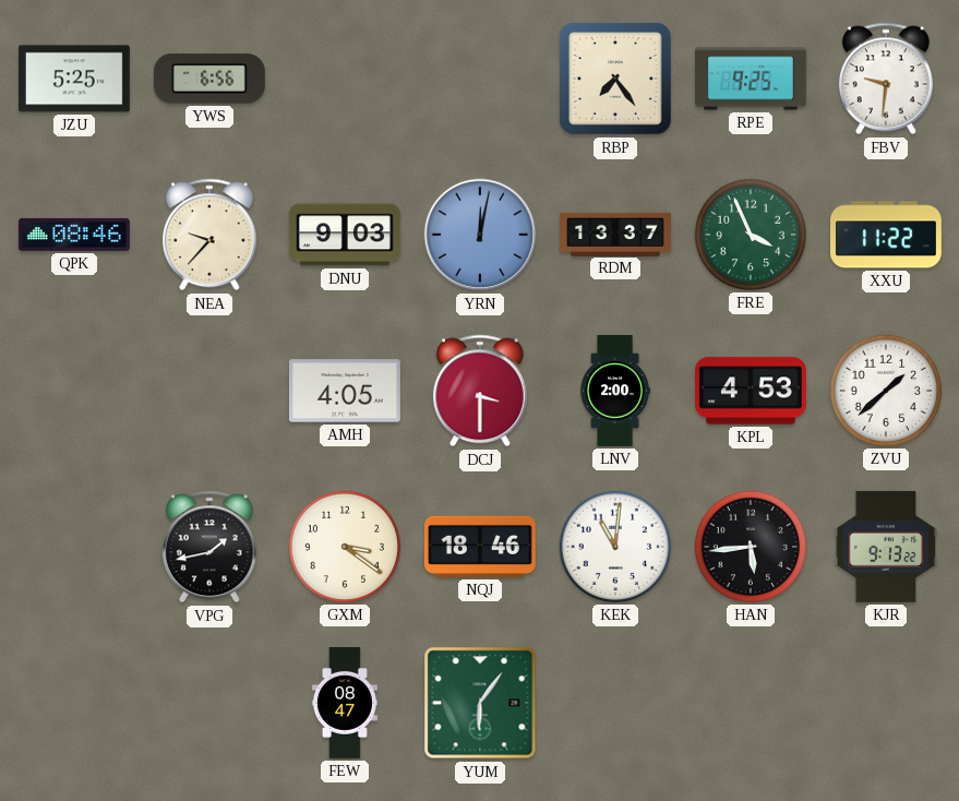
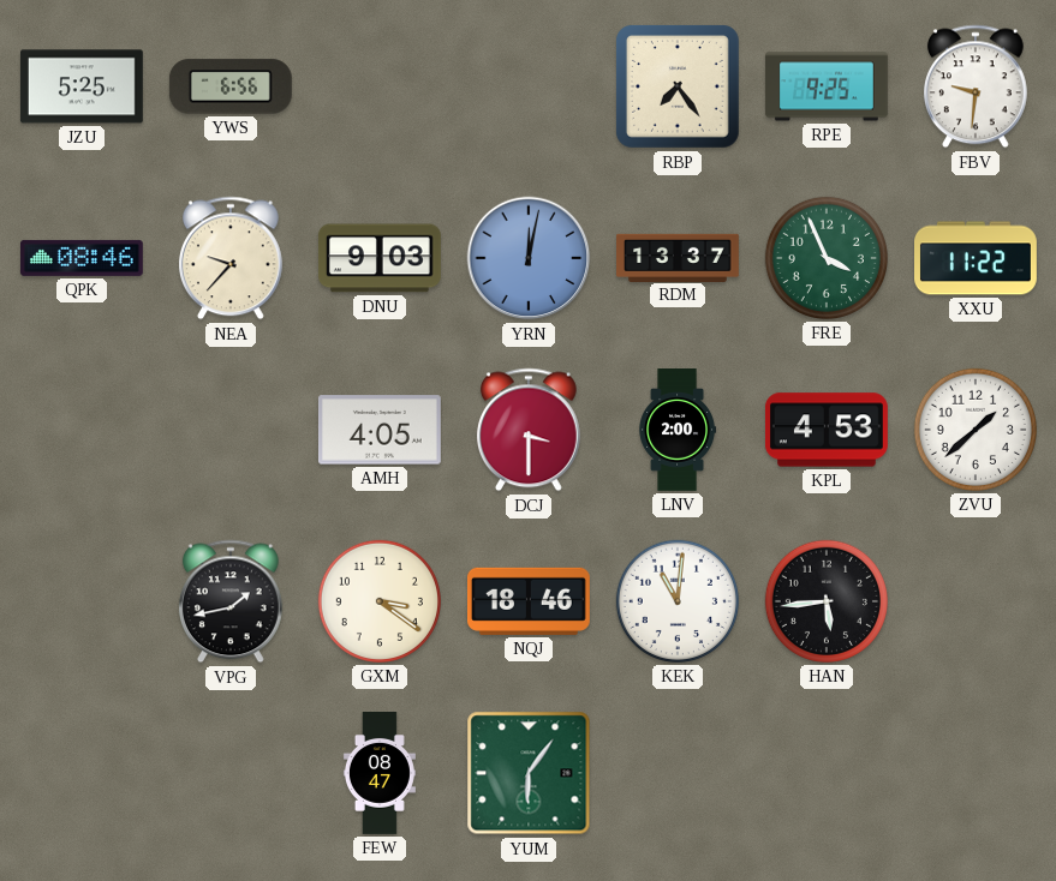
KJR: 9:13 -> none
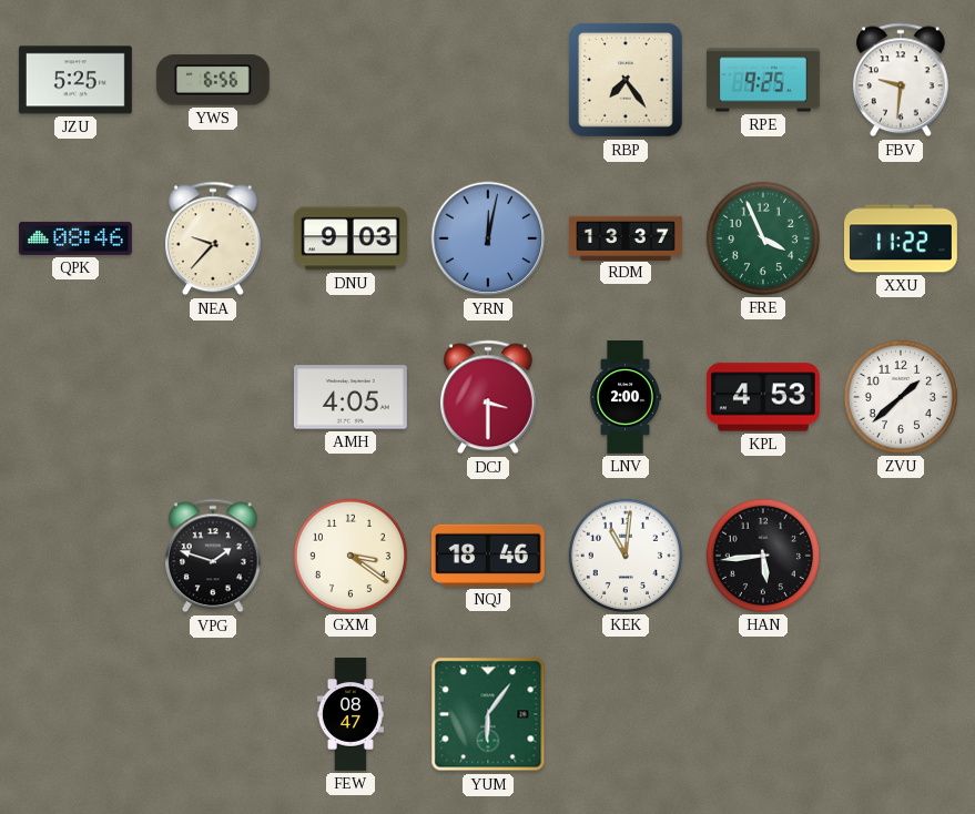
VPG: 1:43 -> 1:48
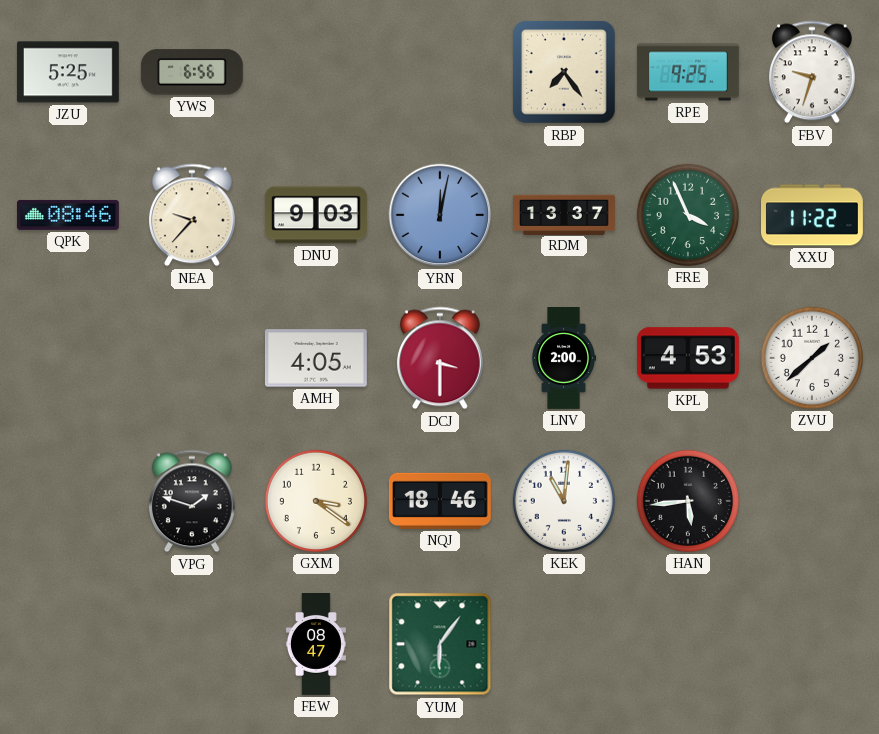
FBV: 9:31 -> 9:33
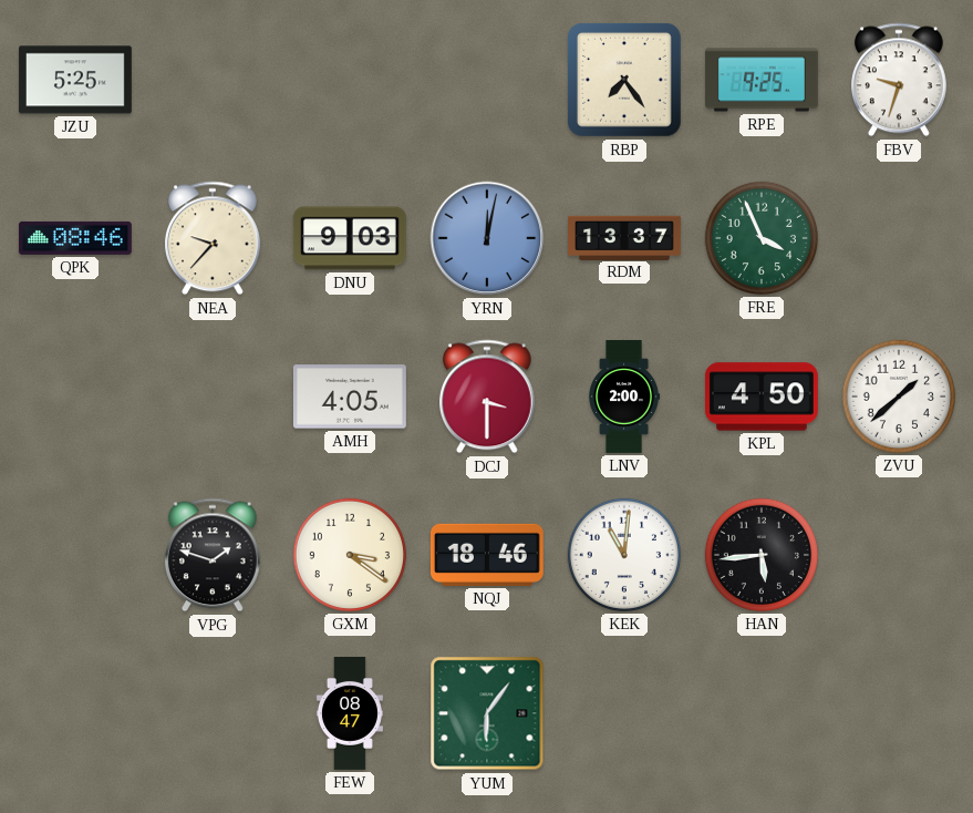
YWS: 6:56 -> none
XXU: 11:22 -> none
KPL: 4:53 -> 4:50
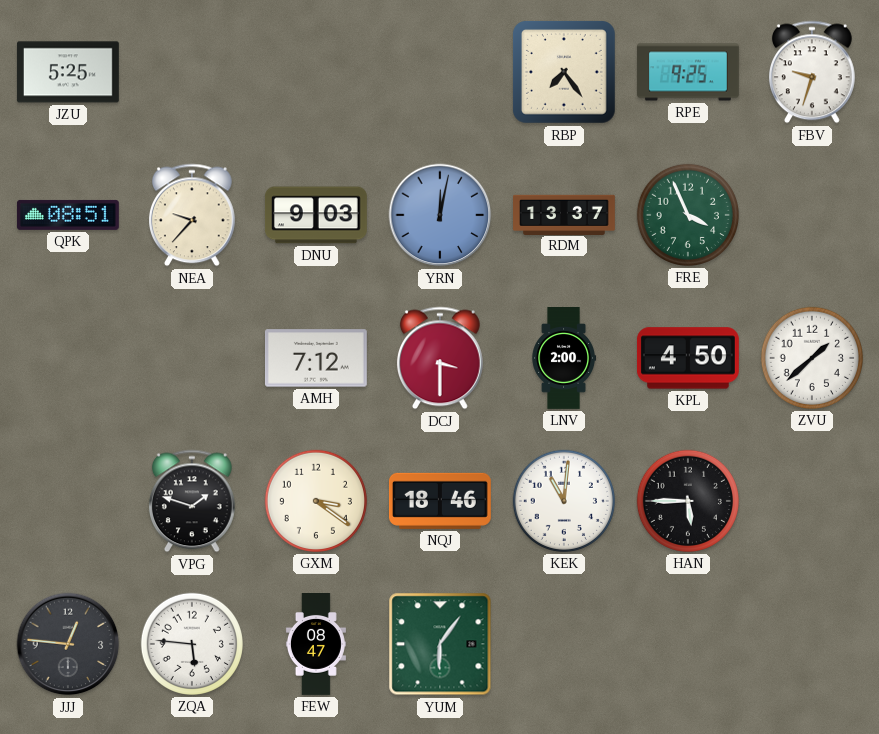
QPK: 08:46 -> 08:51
AMH: 4:05 -> 7:12
HAN: 5:44 -> 5:45
JJJ: none -> 12:46
ZQA: none -> 5:46
